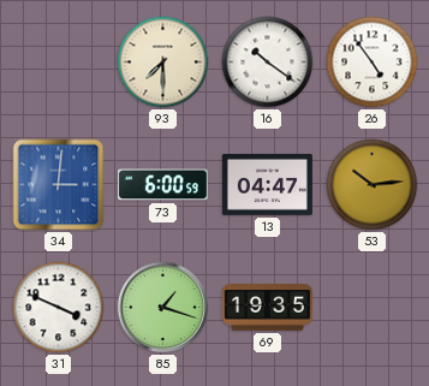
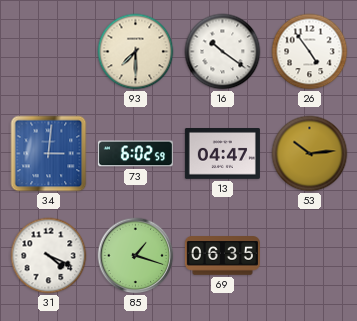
73: 6:00 -> 6:02
31: 3:49 -> 4:19
69: 19:35 -> 06:35
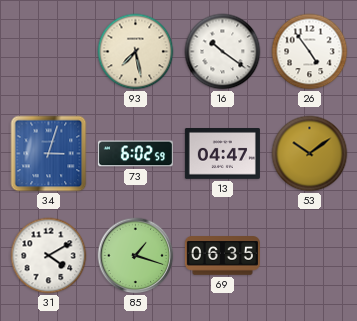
93: 7:30 -> 7:28
34: 3:01 -> 3:03
53: 10:14 -> 10:09
31: 4:19 -> 4:10
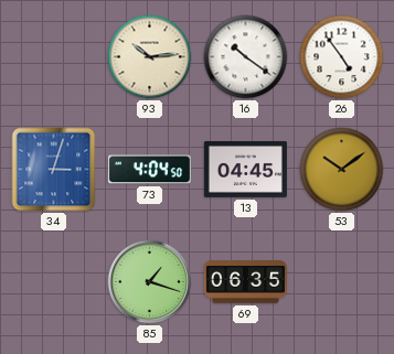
93: 7:28 -> 10:14
73: 6:02 -> 4:04
13: 04:47 -> 04:45
31: 4:10 -> none
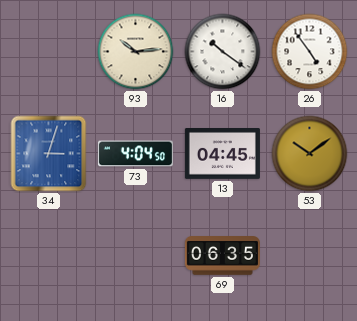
85: 1:18 -> none
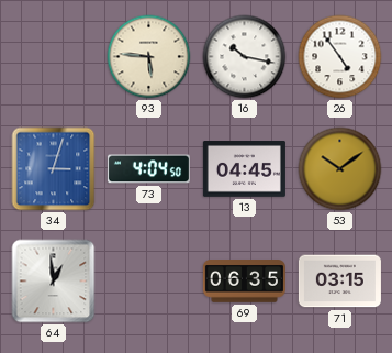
93: 10:14 -> 5:46
16: 10:21 -> 10:17
64: none -> 12:59
71: none -> 03:15
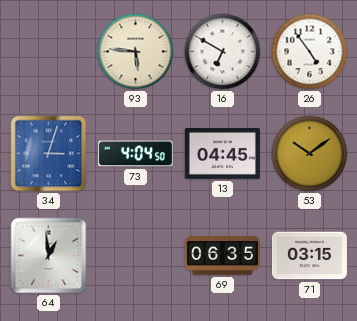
16: 10:17 -> 6:50
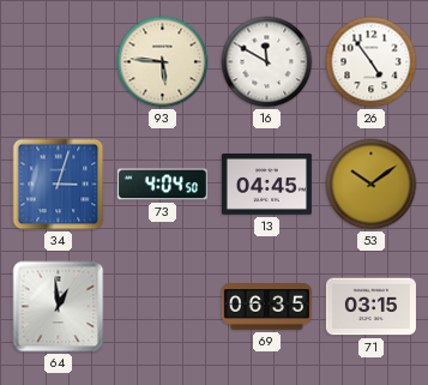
16: 6:50 -> 11:50
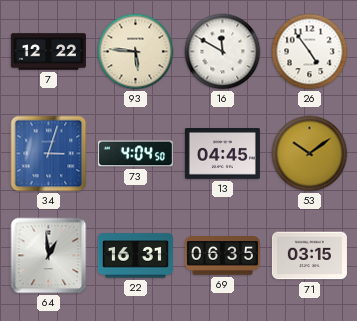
7: none -> 12:22
22: none -> 16:31
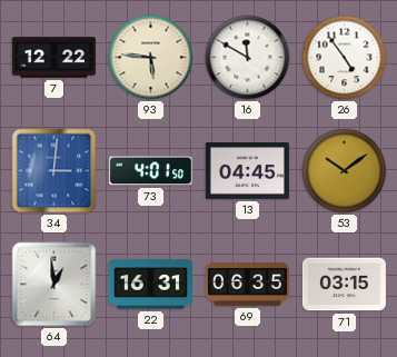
34: 3:03 -> 3:01
73: 4:04 -> 4:01
